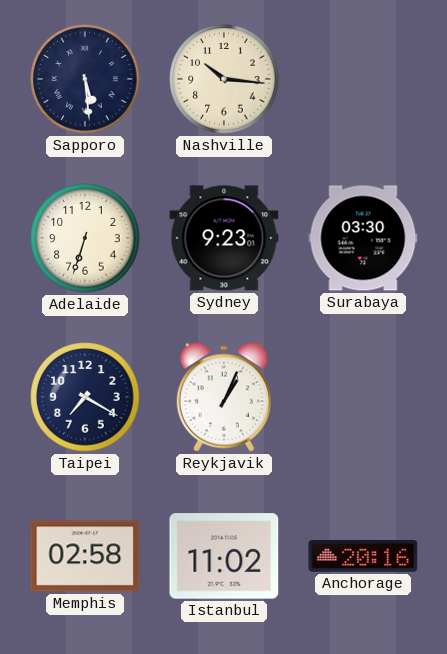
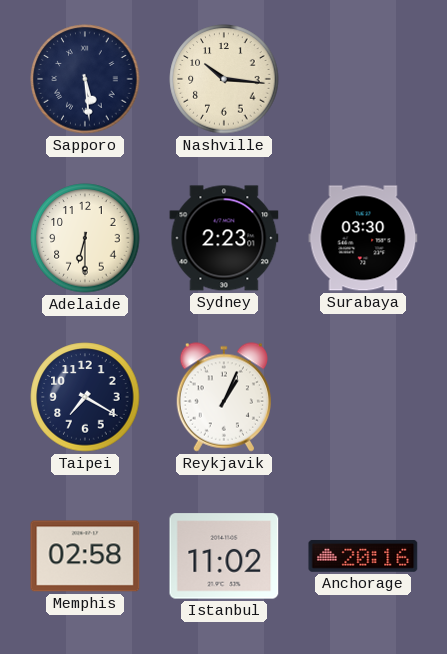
Adelaide: 6:33 -> 6:30
Sydney: 9:23 -> 2:23
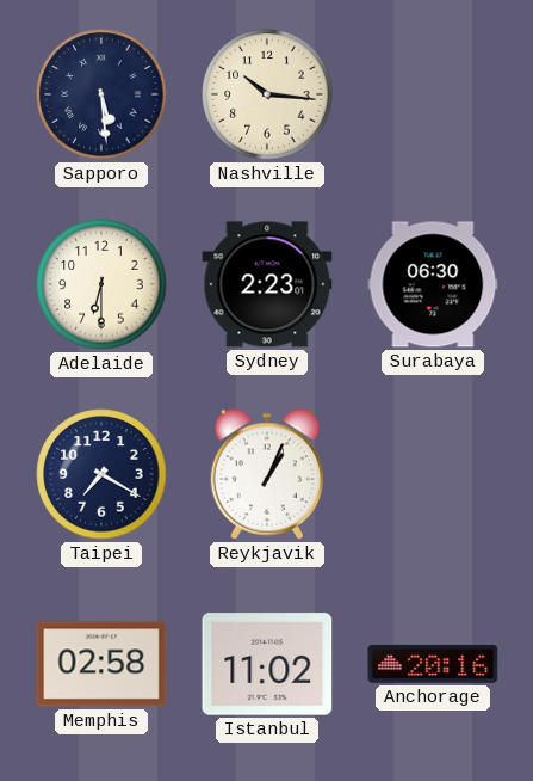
Surabaya: 03:30 -> 06:30
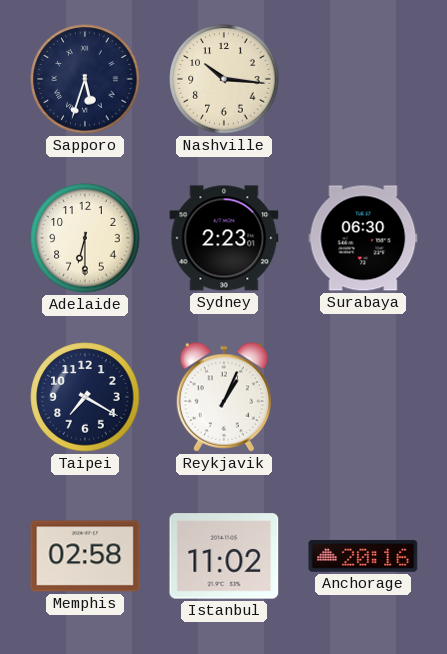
Sapporo: 5:29 -> 5:33
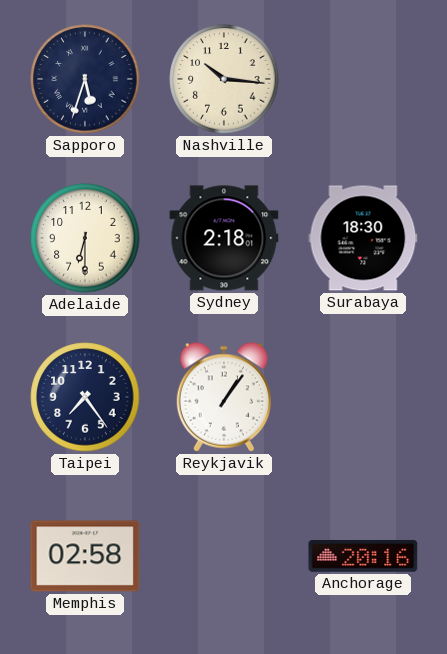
Sydney: 2:23 -> 2:18
Surabaya: 06:30 -> 18:30
Taipei: 7:20 -> 7:24
Reykjavik: 1:04 -> 1:06
Istanbul: 11:02 -> none
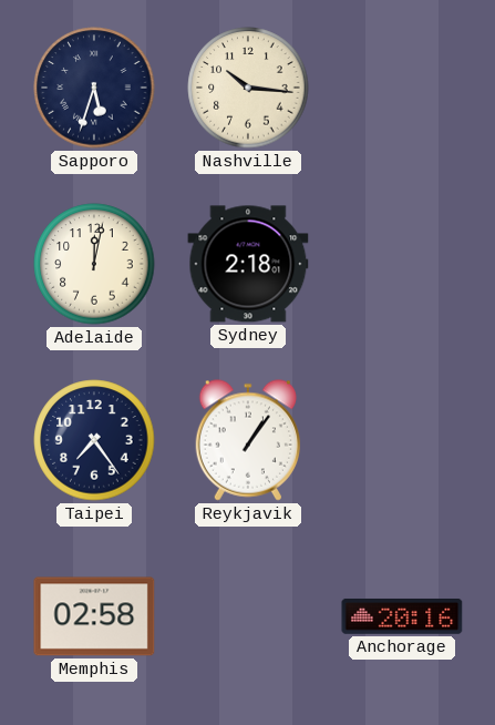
Adelaide: 6:30 -> 12:02
Surabaya: 18:30 -> none
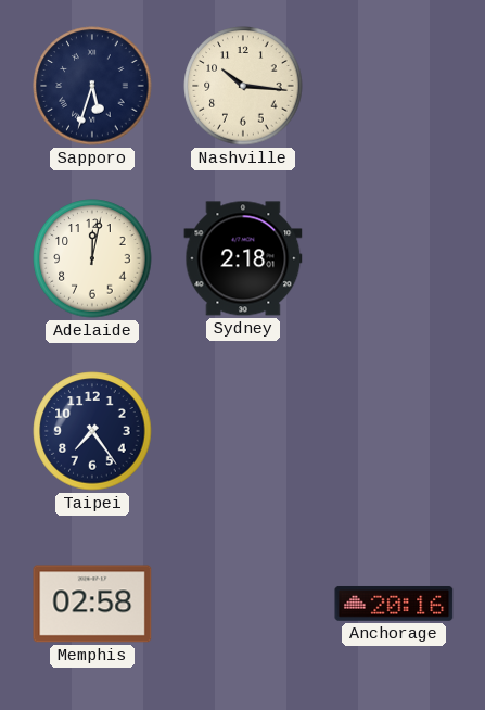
Reykjavik: 1:06 -> none
